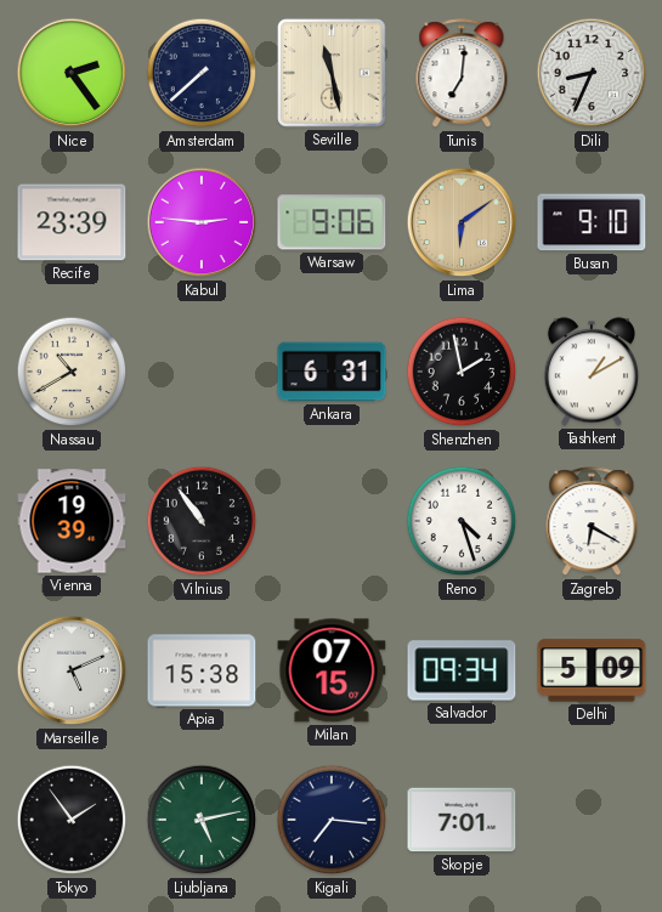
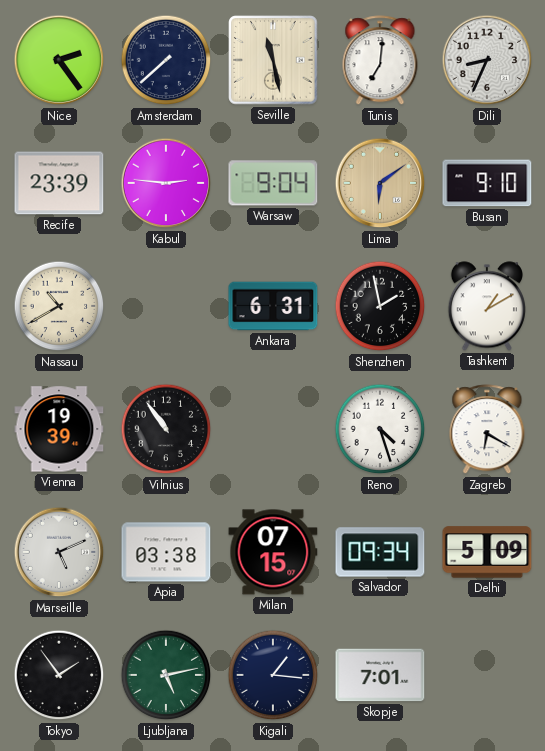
Warsaw: 9:06 -> 9:04
Apia: 15:38 -> 03:38
Kigali: 7:16 -> 1:16
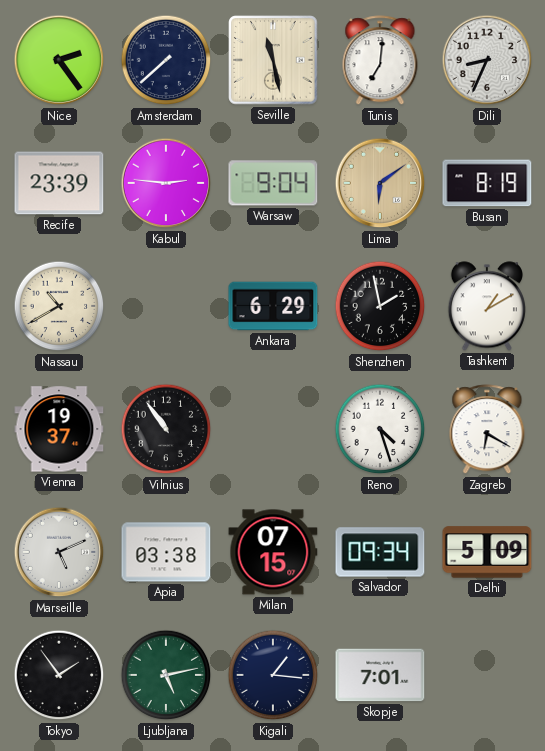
Busan: 9:10 -> 8:19
Ankara: 6:31 -> 6:29
Vienna: 19:39 -> 19:37
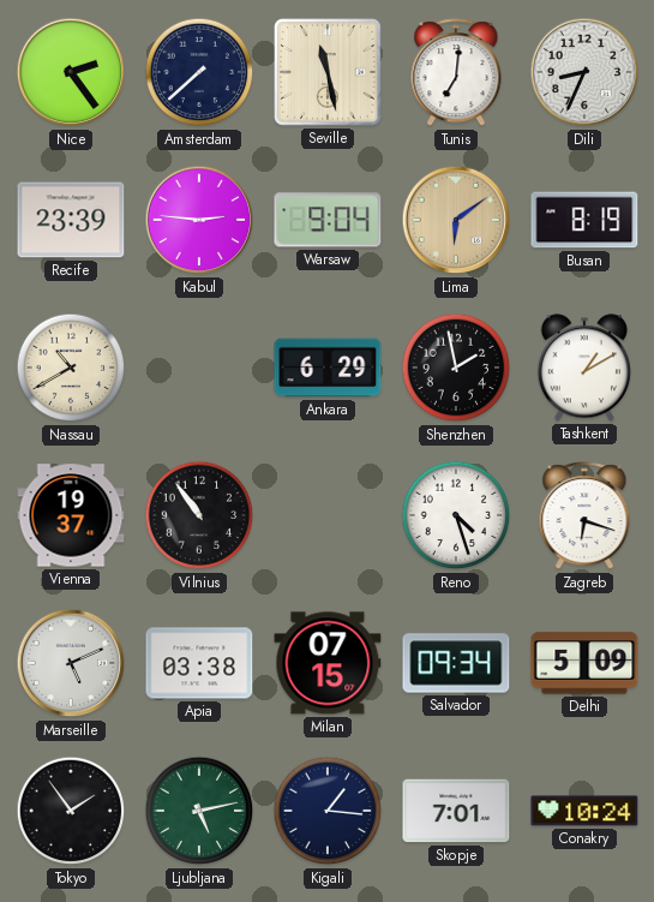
Zagreb: 6:20 -> 6:18
Conakry: none -> 10:24
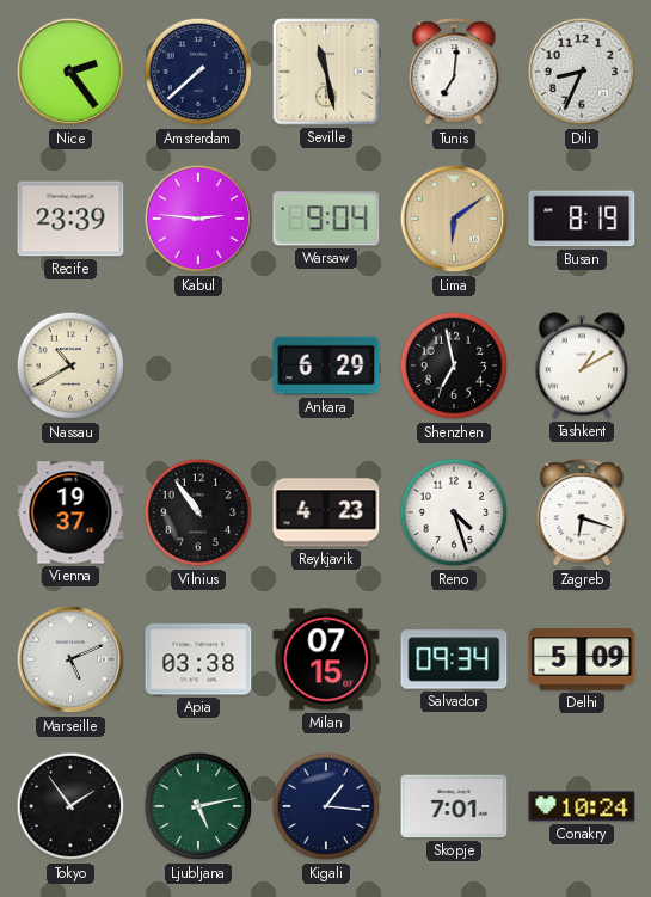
Shenzhen: 1:58 -> 6:58
Reykjavik: none -> 4:23
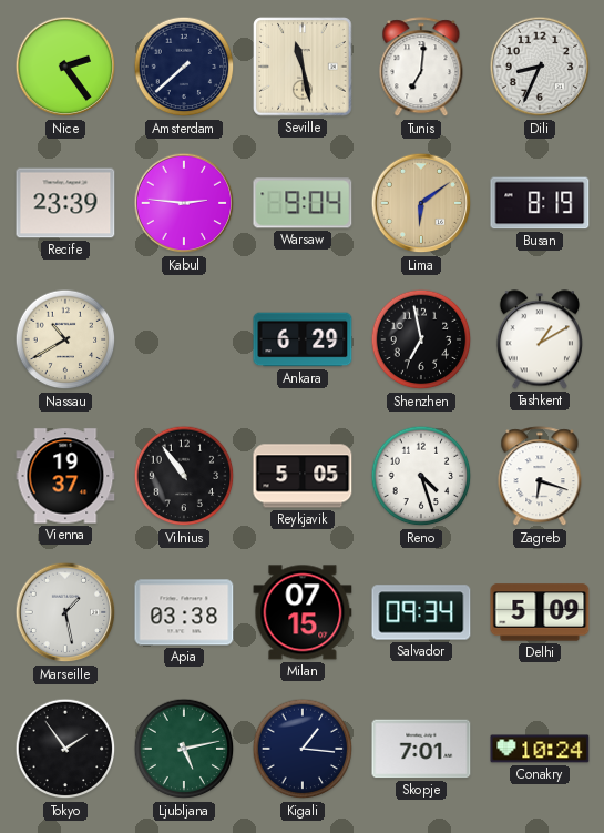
Reykjavik: 4:23 -> 5:05
Marseille: 5:11 -> 1:28
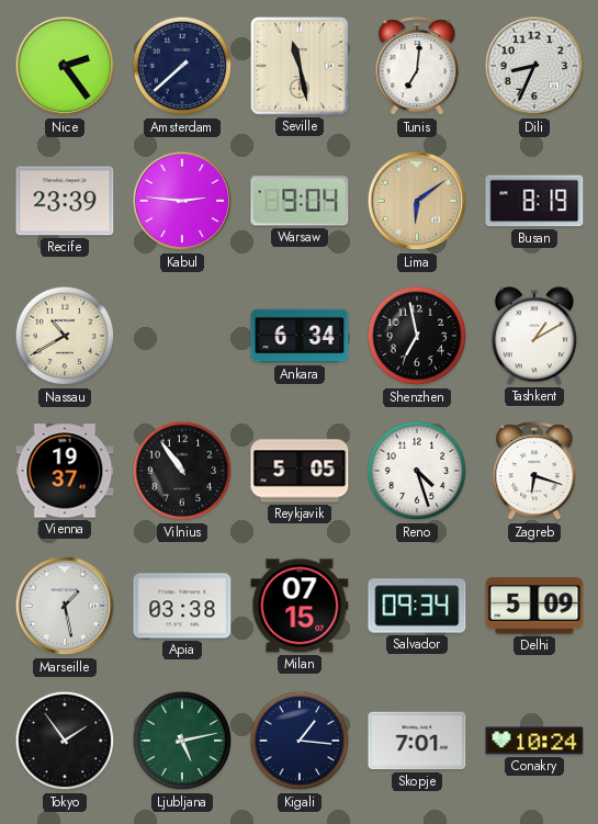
Ankara: 6:29 -> 6:34
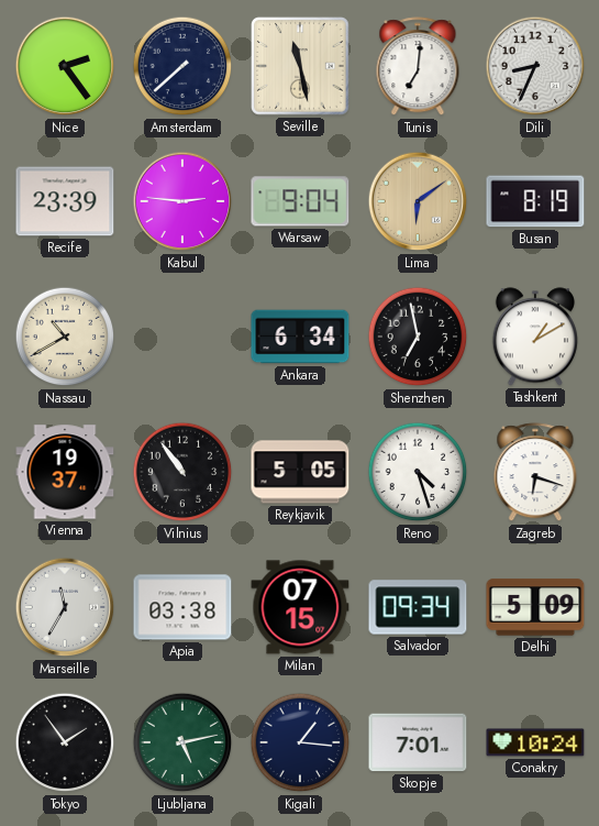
Marseille: 1:28 -> 11:35
